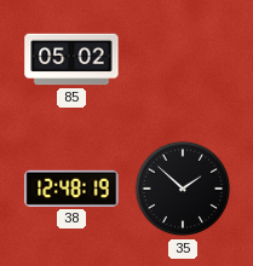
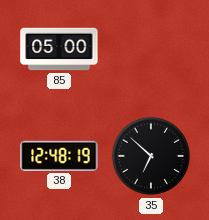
85: 05:02 -> 05:00
35: 1:52 -> 6:52
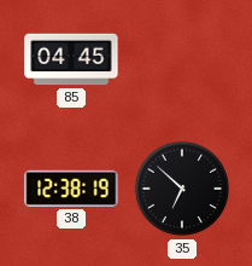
85: 05:00 -> 04:45
38: 12:48 -> 12:38
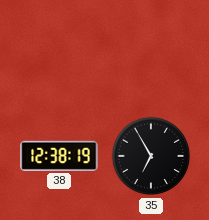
85: 04:45 -> none
35: 6:52 -> 6:55
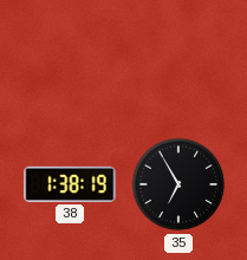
38: 12:38 -> 1:38
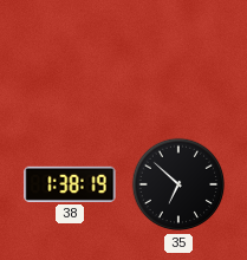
35: 6:55 -> 6:52
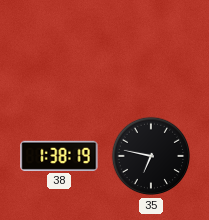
35: 6:52 -> 6:47
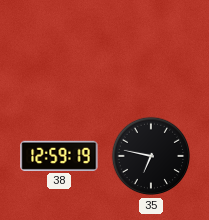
38: 1:38 -> 12:59
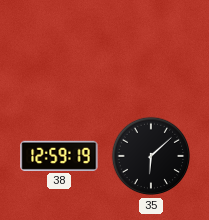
35: 6:47 -> 6:08
